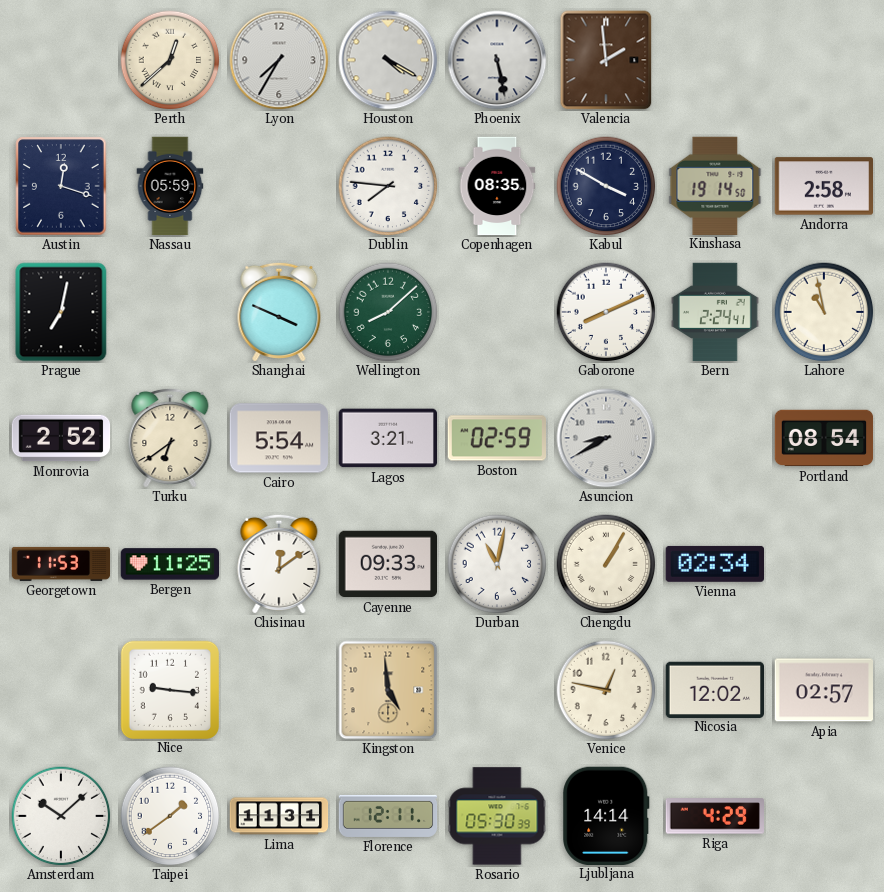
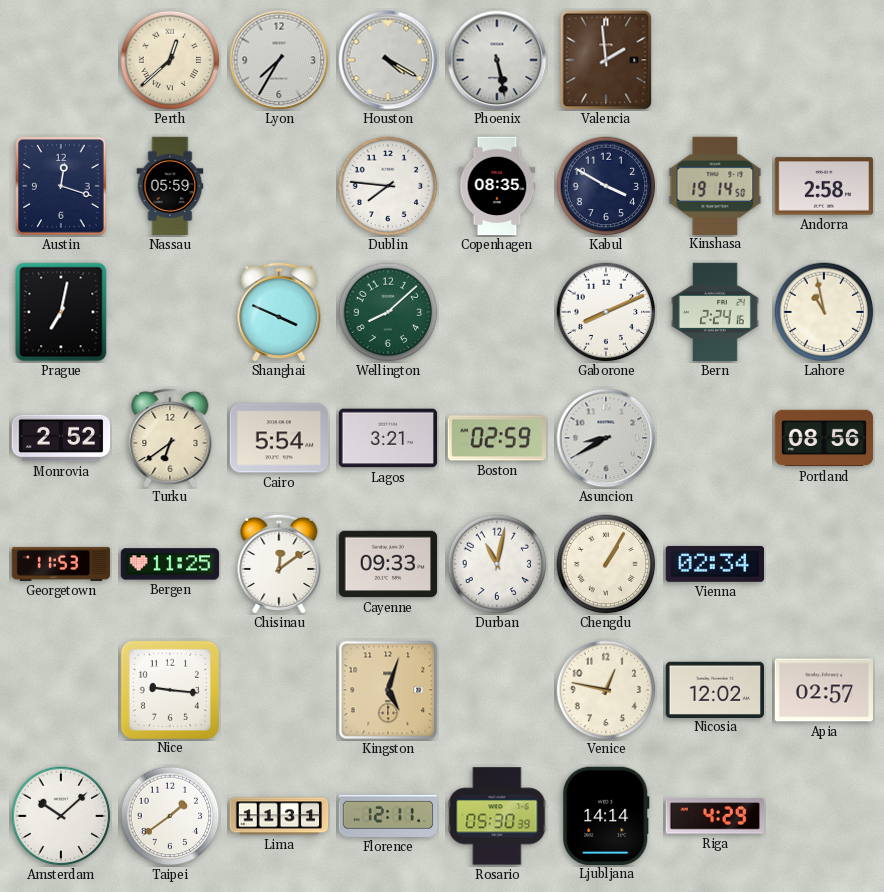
Bern: 2:24:41 -> 2:24:16
Portland: 08:54 -> 08:56
Kingston: 4:59 -> 5:03
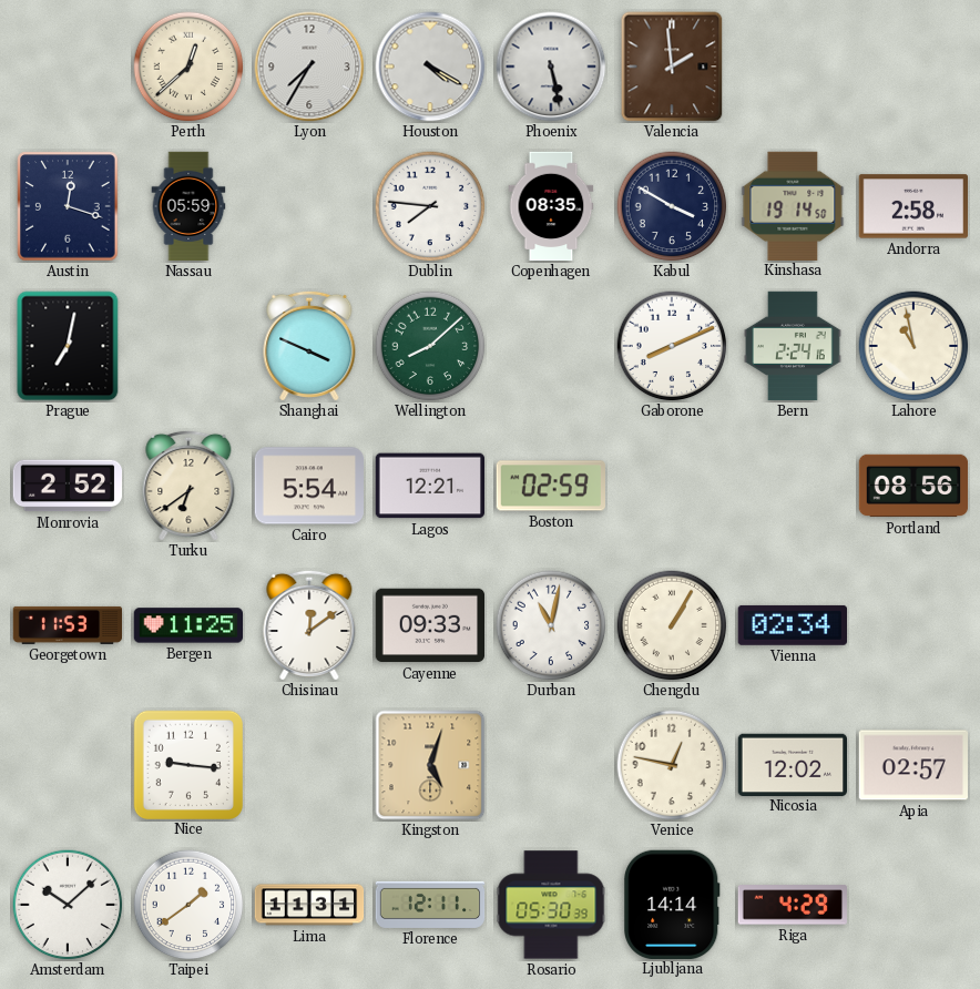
Lagos: 3:21 -> 12:21
Asuncion: 8:40 -> none
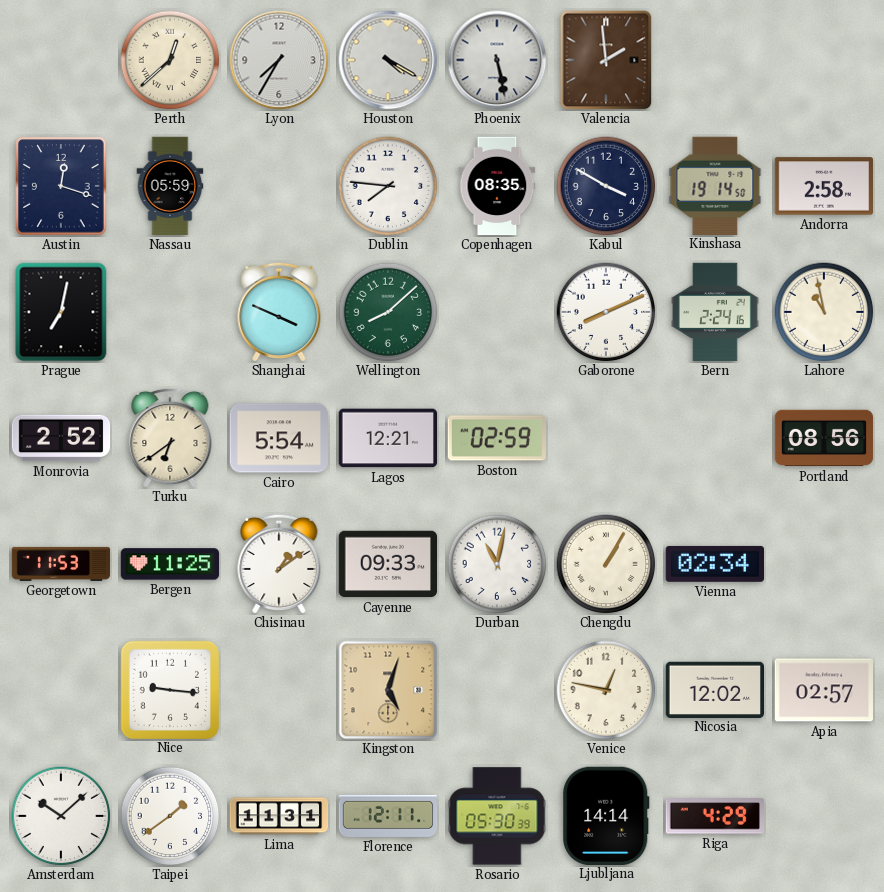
Chisinau: 12:09 -> 1:09
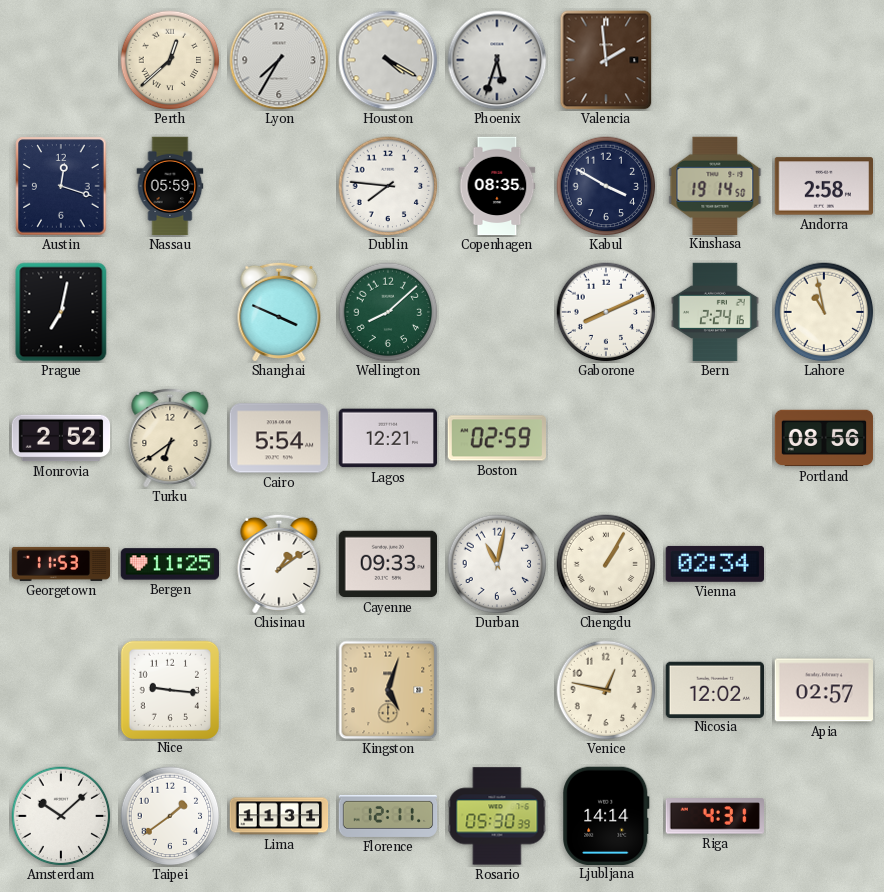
Phoenix: 5:28 -> 5:33
Riga: 4:29 -> 4:31
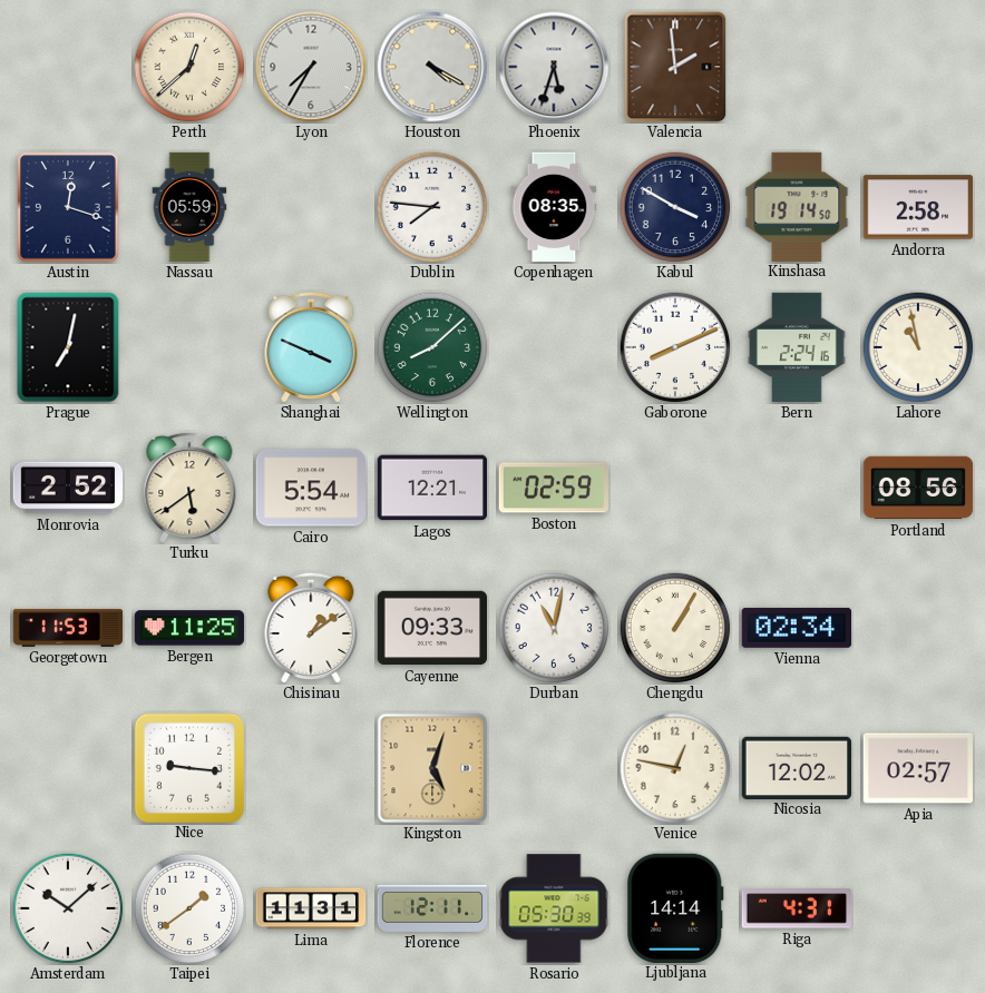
Turku: 6:39 -> 5:39
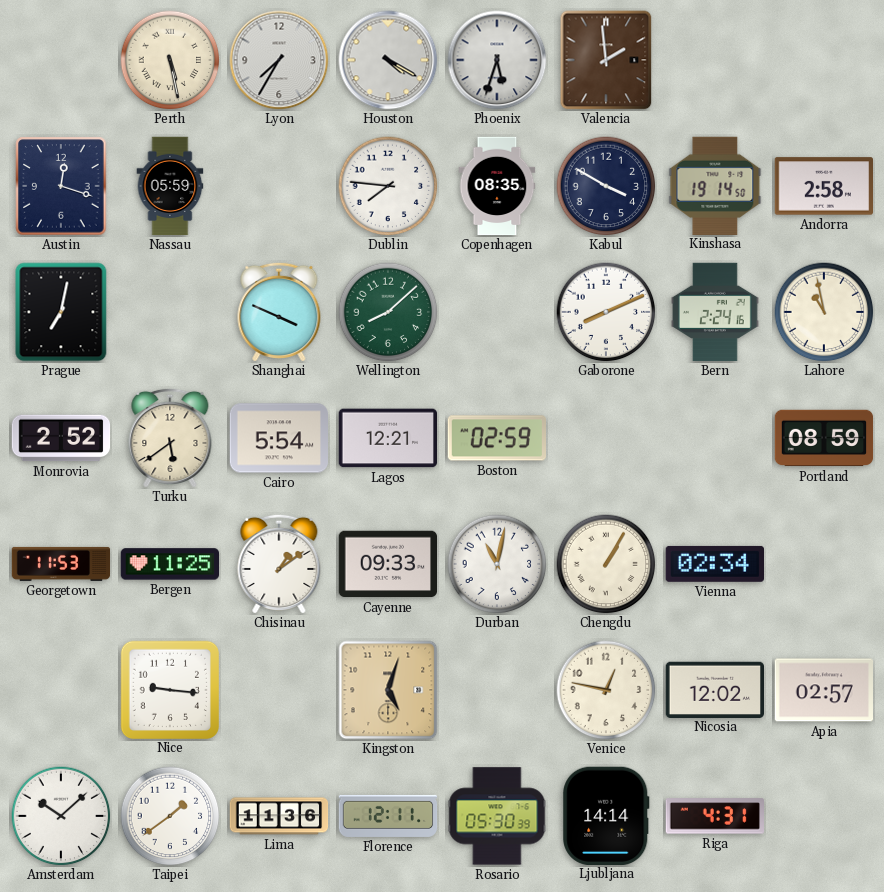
Perth: 12:38 -> 5:28
Portland: 08:56 -> 08:59
Lima: 11:31 -> 11:36
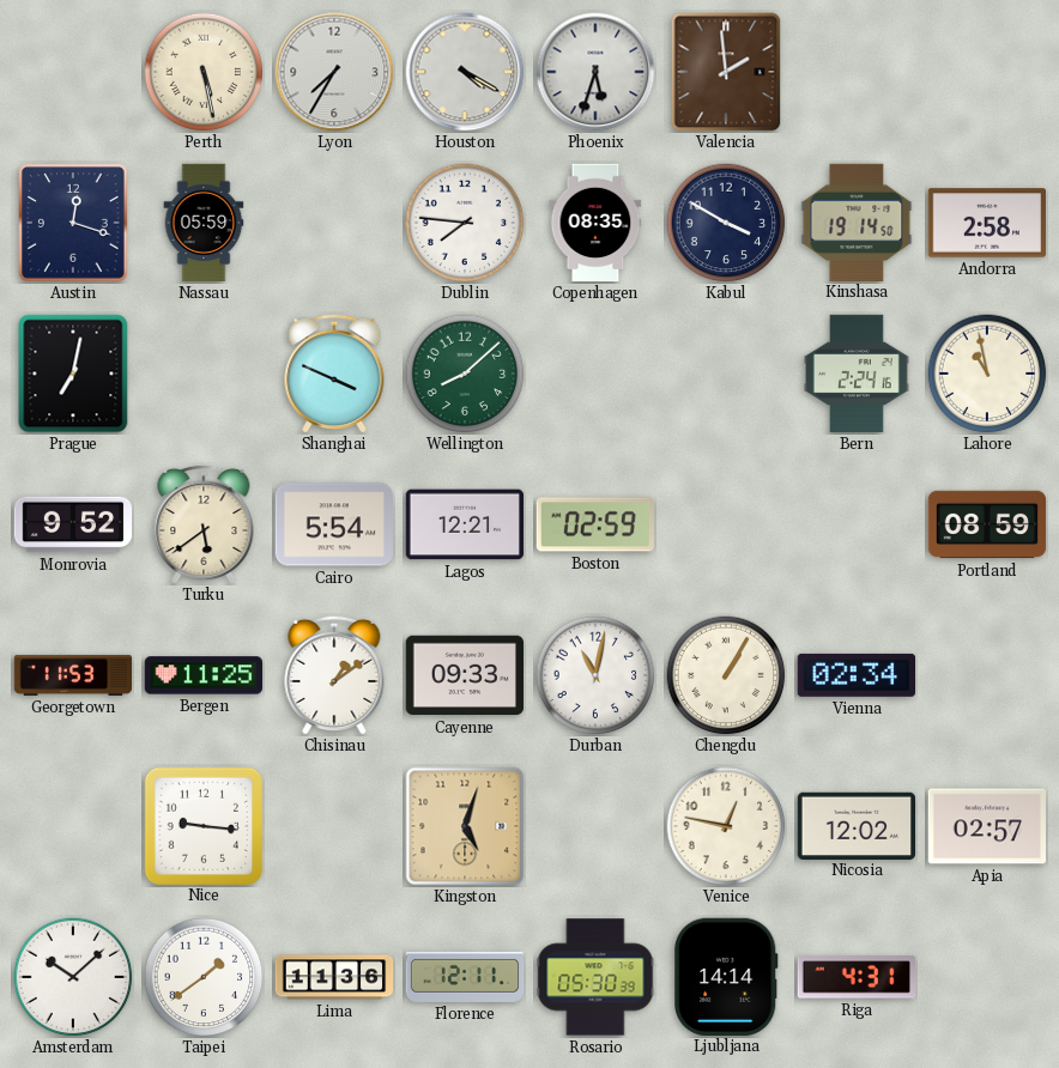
Gaborone: 8:11 -> none
Monrovia: 2:52 -> 9:52
